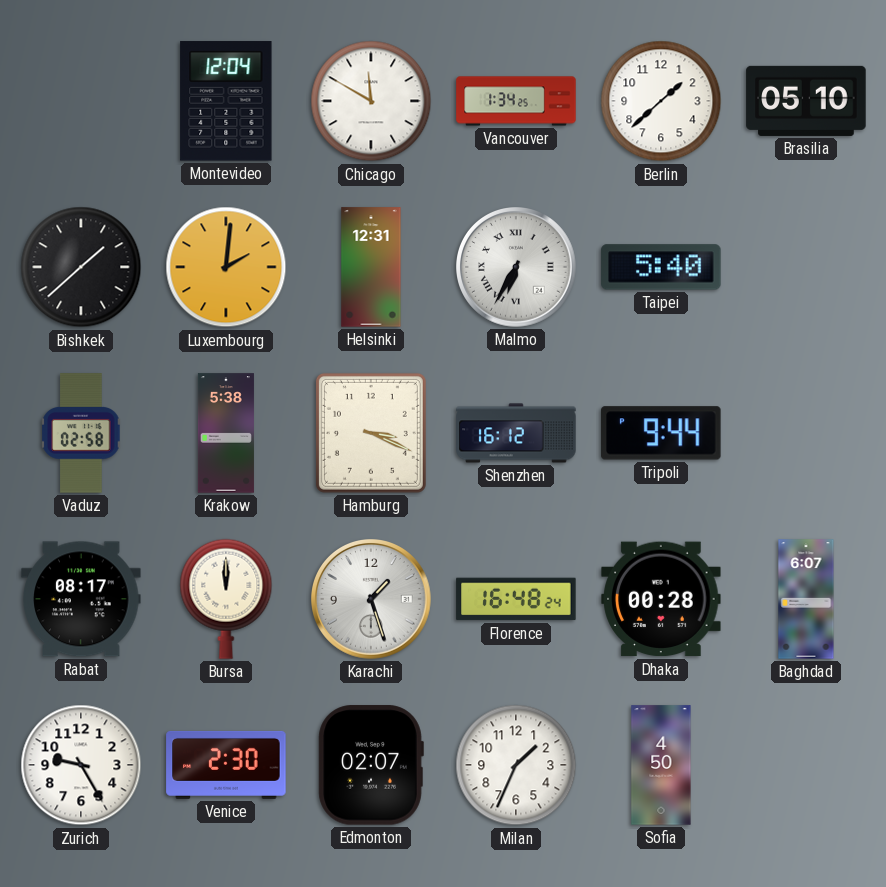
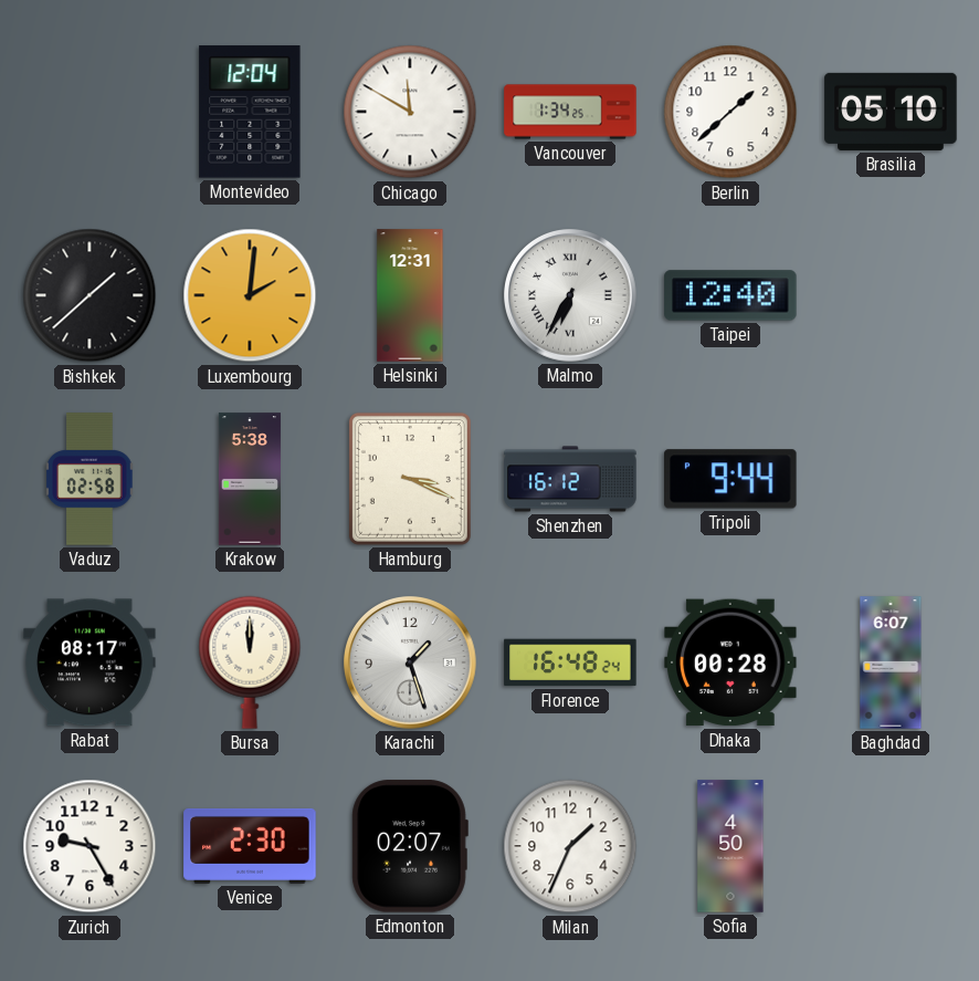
Taipei: 5:40 -> 12:40
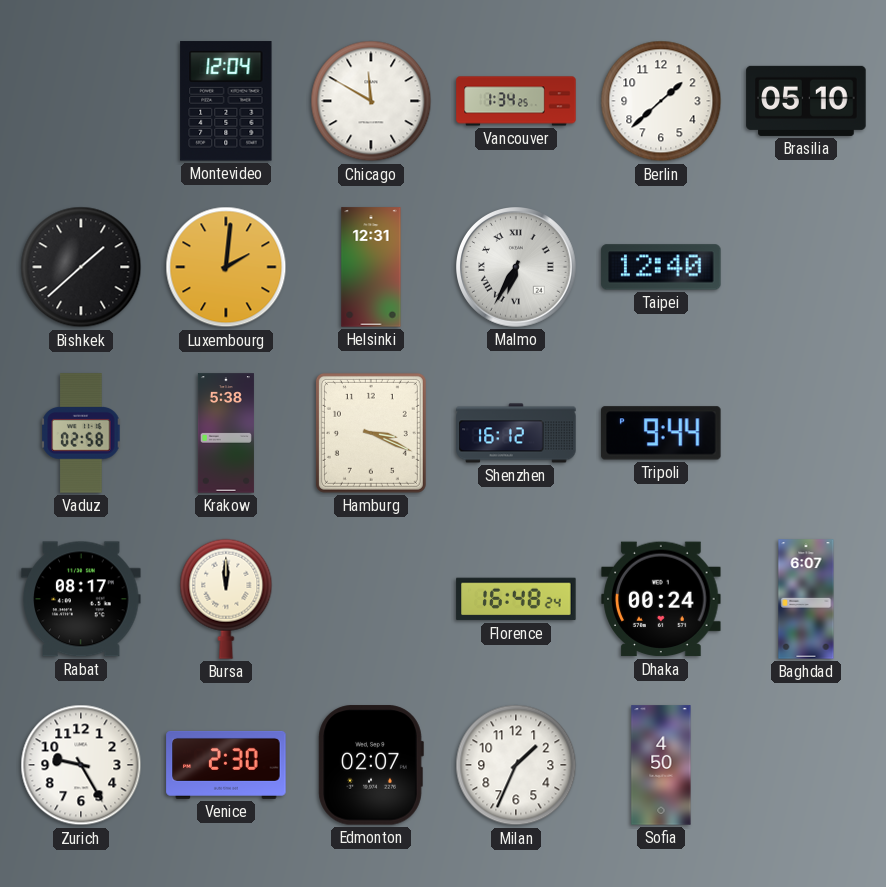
Karachi: 1:27 -> none
Dhaka: 00:28 -> 00:24
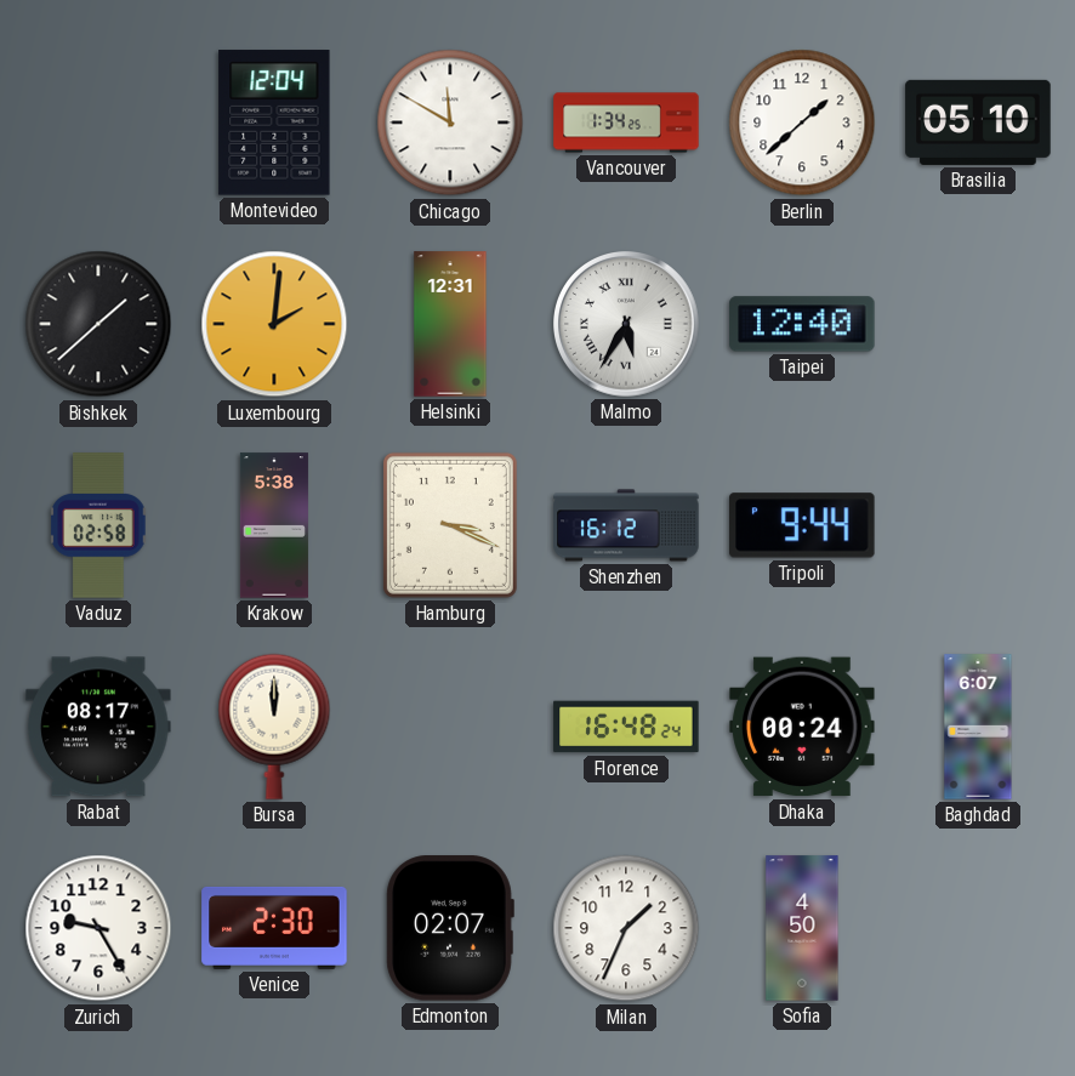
Malmo: 6:35 -> 5:35
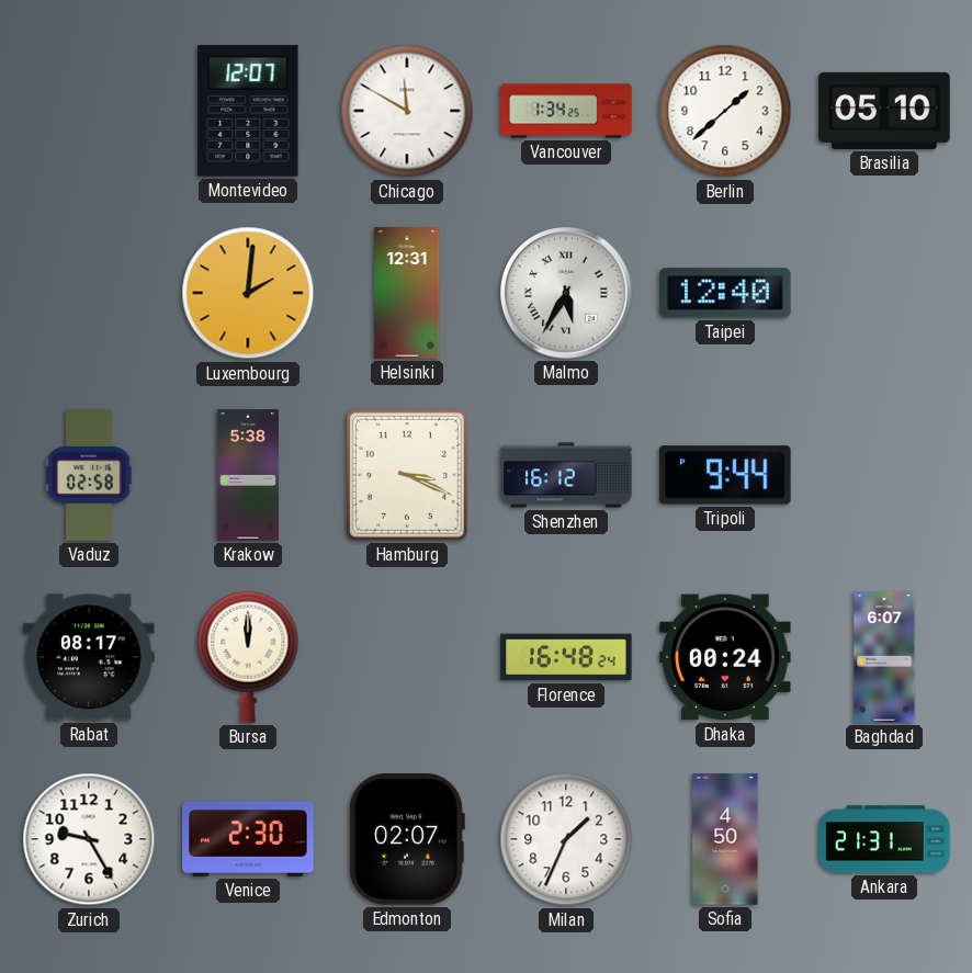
Montevideo: 12:04 -> 12:07
Bishkek: 1:38 -> none
Ankara: none -> 21:31
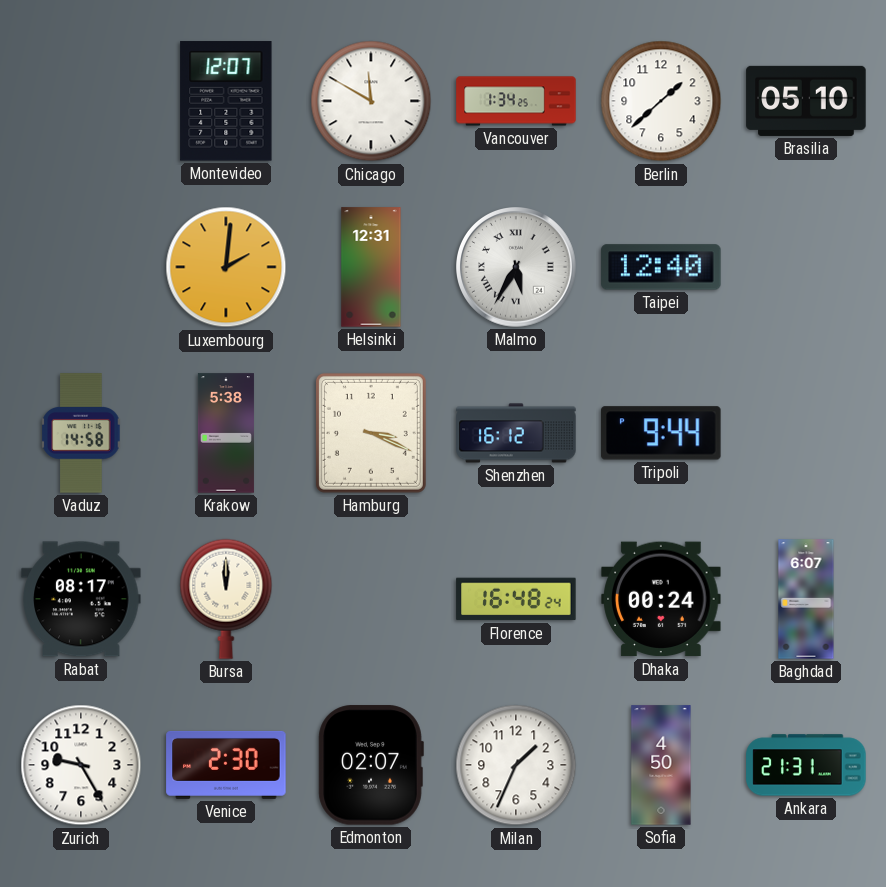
Vaduz: 02:58 -> 14:58
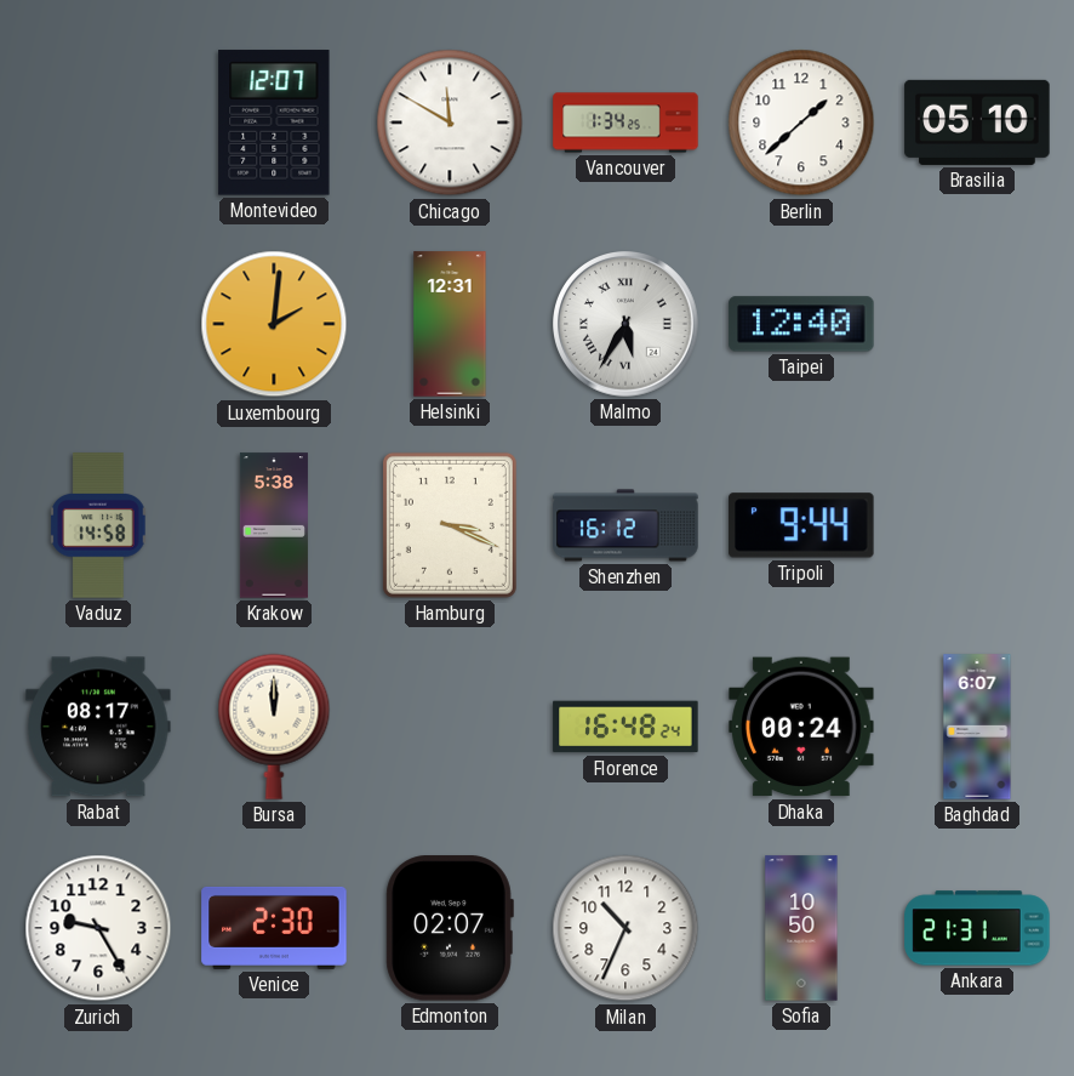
Milan: 1:34 -> 10:34
Sofia: 4:50 -> 10:50
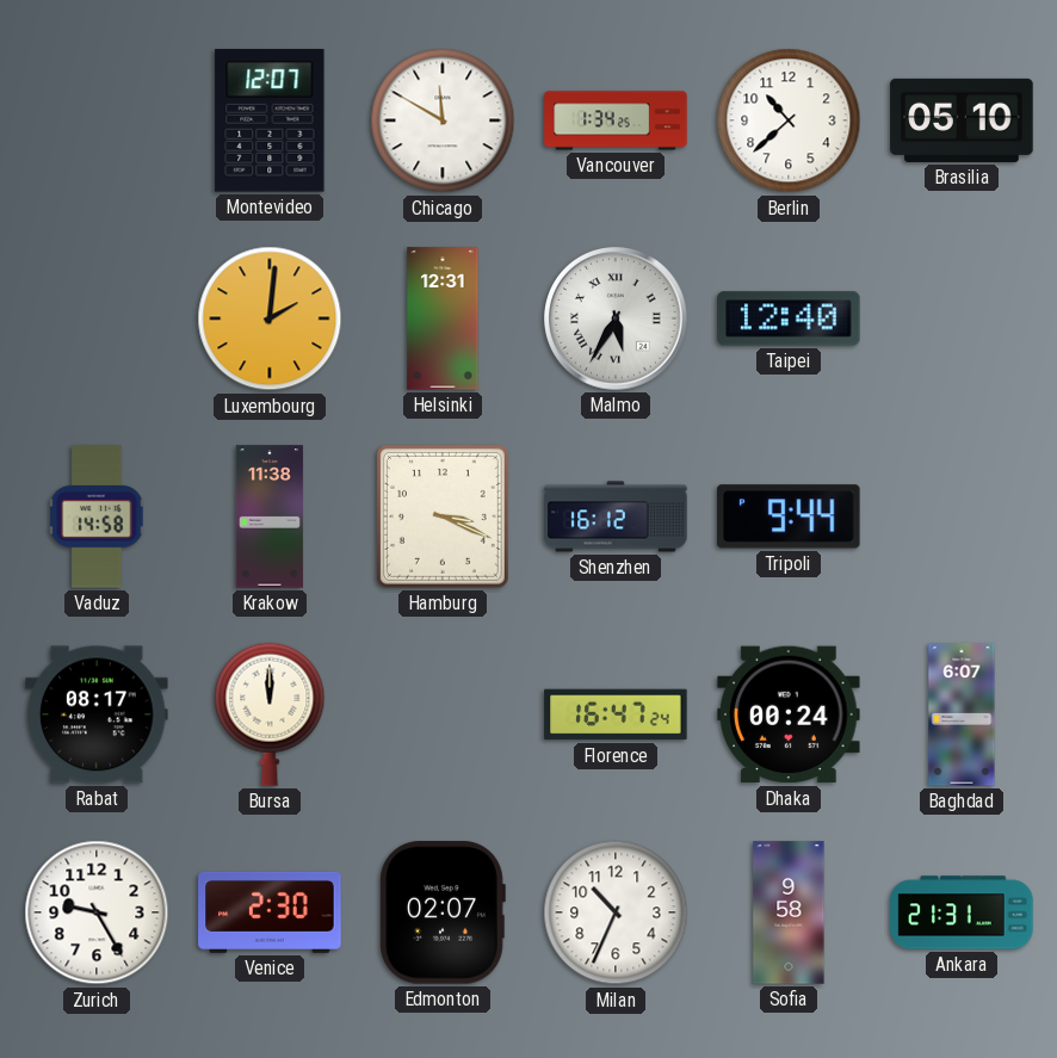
Berlin: 1:38 -> 10:38
Krakow: 5:38 -> 11:38
Florence: 16:48 -> 16:47
Sofia: 10:50 -> 9:58
